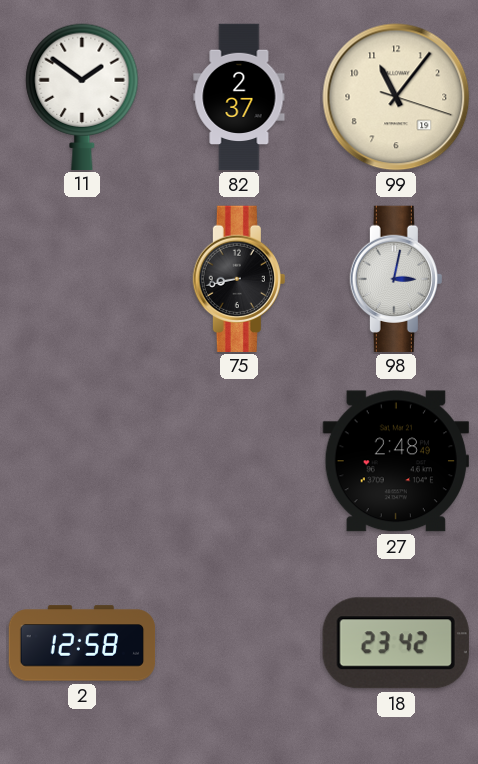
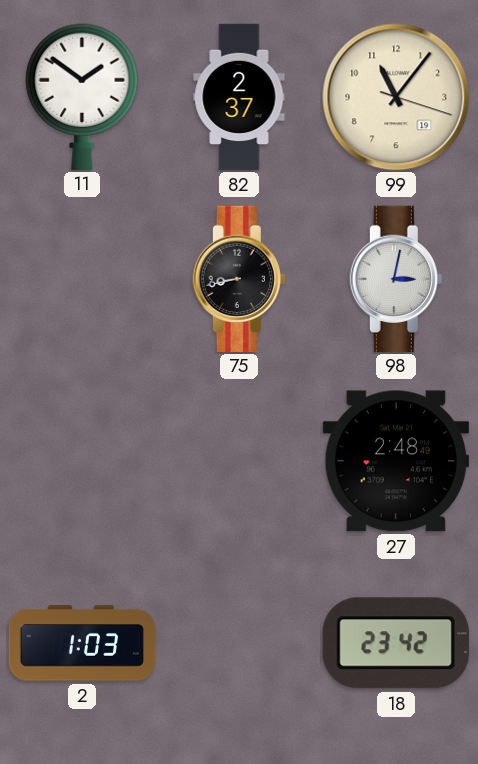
2: 12:58 -> 1:03
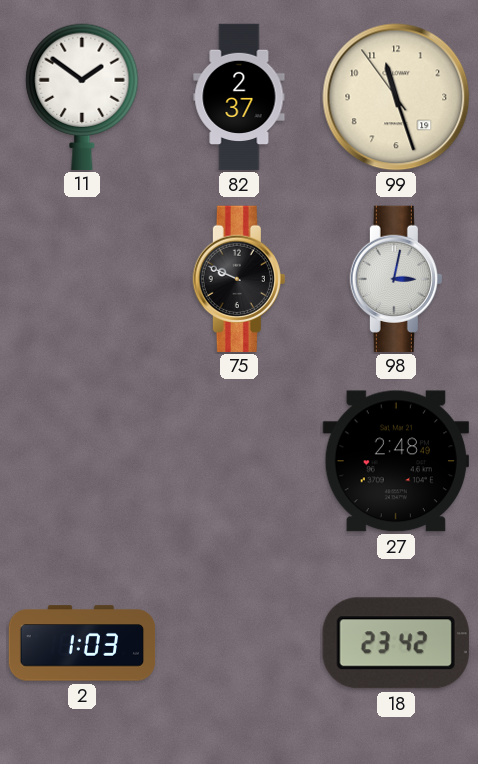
99: 11:06 -> 11:26
75: 8:43 -> 9:49
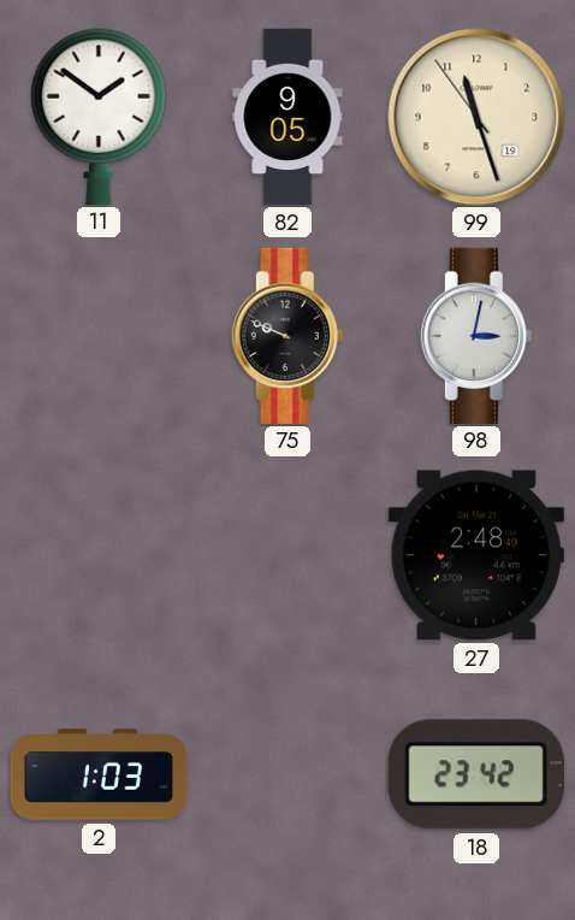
82: 2:37 -> 9:05
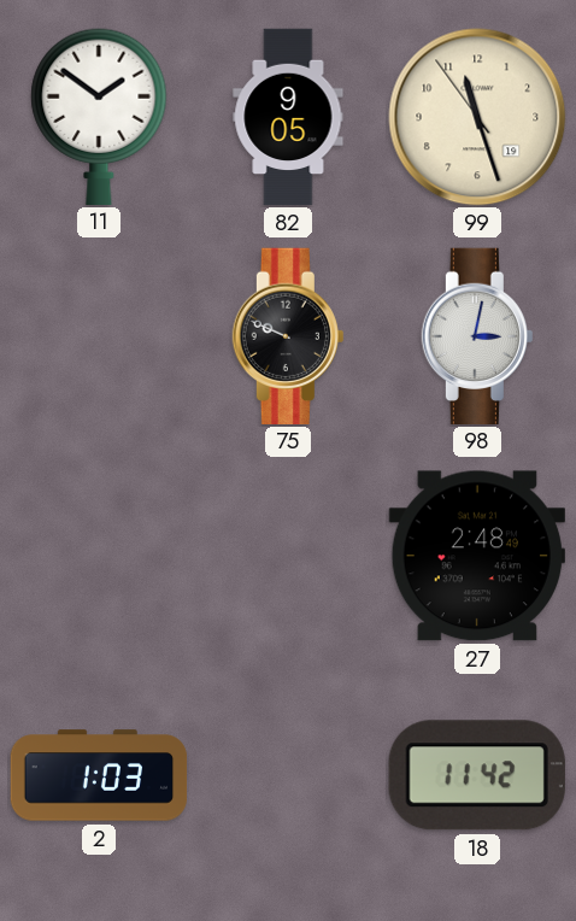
18: 23:42 -> 11:42
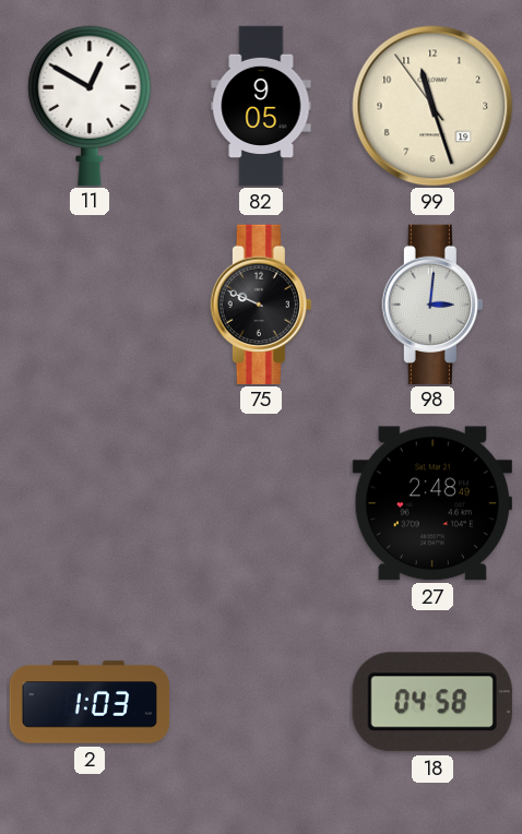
11: 1:51 -> 12:50
98: 3:02 -> 3:01
18: 11:42 -> 04:58
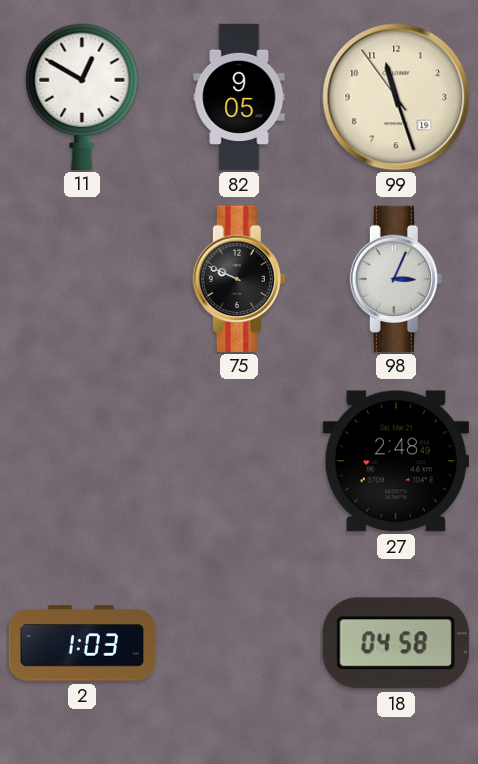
98: 3:01 -> 3:04
